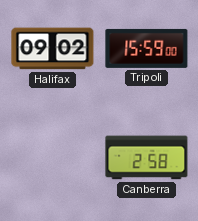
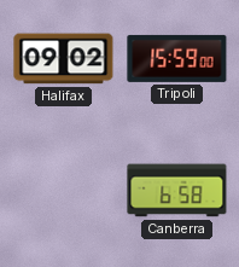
Canberra: 2:58 -> 6:58
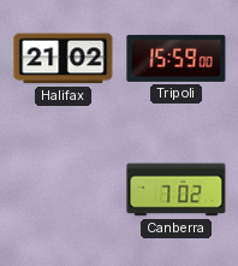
Halifax: 09:02 -> 21:02
Canberra: 6:58 -> 7:02
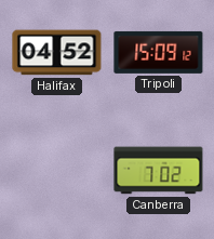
Halifax: 21:02 -> 04:52
Tripoli: 15:59 -> 15:09
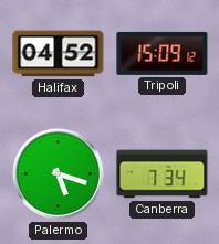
Palermo: none -> 5:18
Canberra: 7:02 -> 7:34
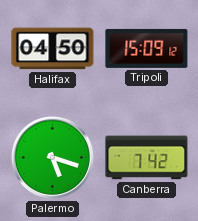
Halifax: 04:52 -> 04:50
Canberra: 7:34 -> 7:42
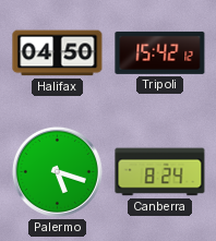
Tripoli: 15:09 -> 15:42
Canberra: 7:42 -> 8:24
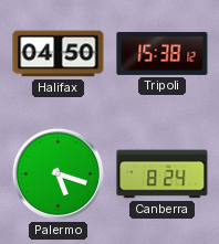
Tripoli: 15:42 -> 15:38
